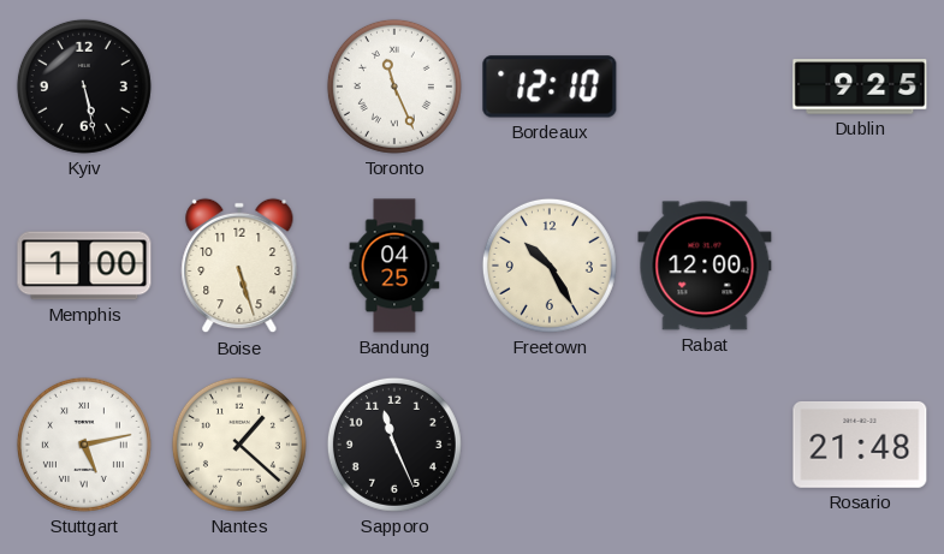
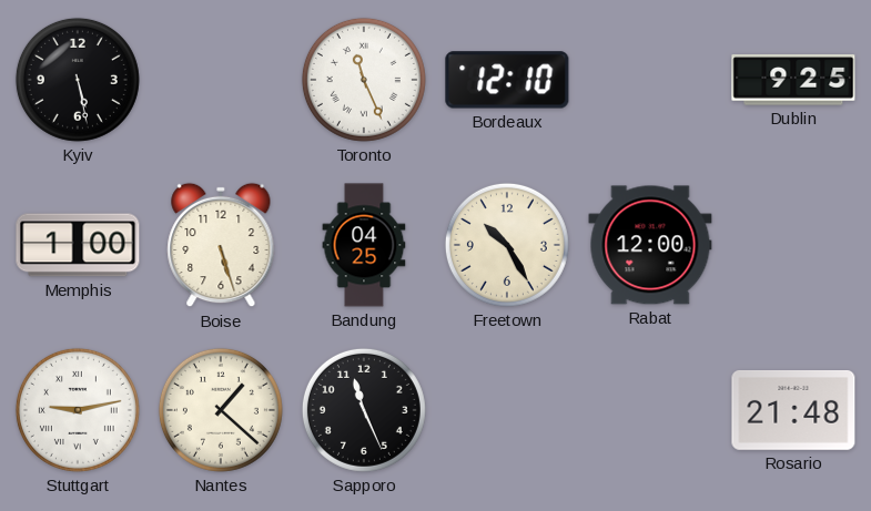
Stuttgart: 5:13 -> 9:13
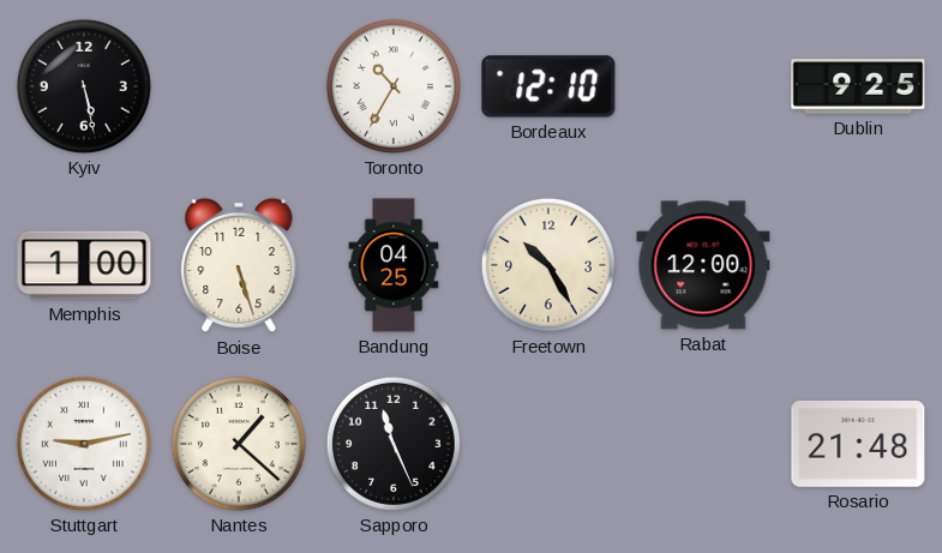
Toronto: 11:26 -> 10:35
